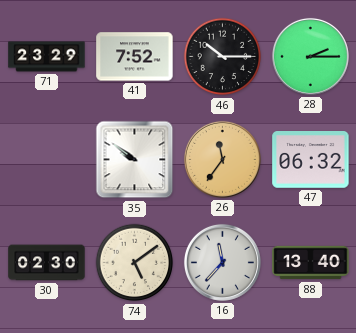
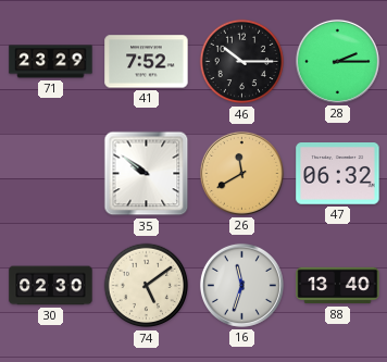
26: 11:36 -> 11:40
16: 11:37 -> 11:33
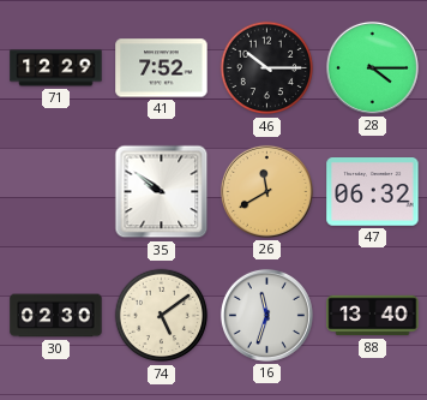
71: 23:29 -> 12:29
28: 2:15 -> 4:15
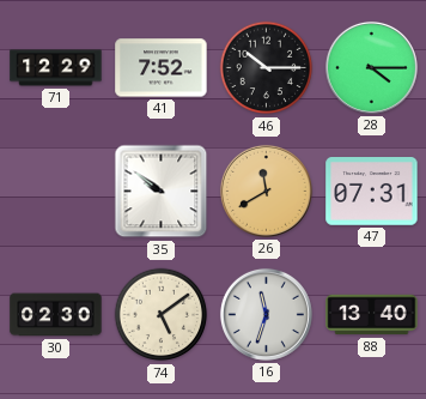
47: 06:32 -> 07:31
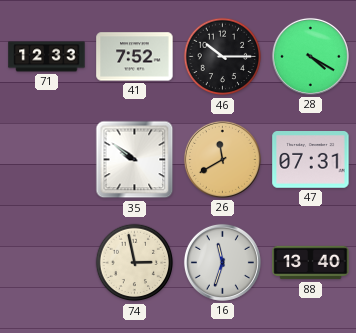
71: 12:29 -> 12:33
28: 4:15 -> 4:20
30: 02:30 -> none
74: 5:09 -> 2:58
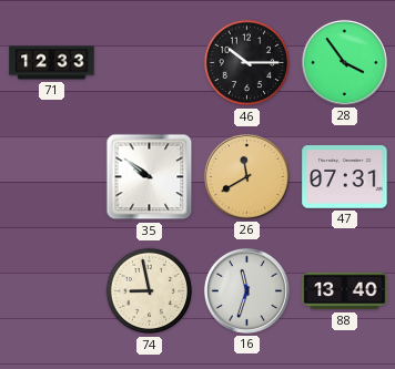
41: 7:52 -> none
28: 4:20 -> 3:54
74: 2:58 -> 8:58
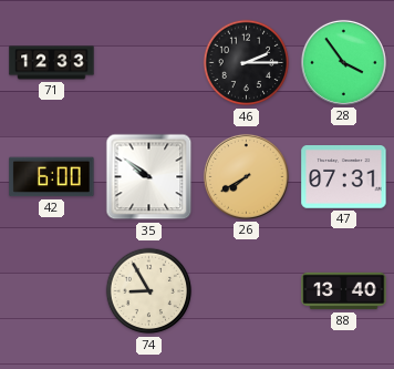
46: 10:15 -> 2:15
42: none -> 6:00
26: 11:40 -> 7:40
74: 8:58 -> 8:55
16: 11:33 -> none
